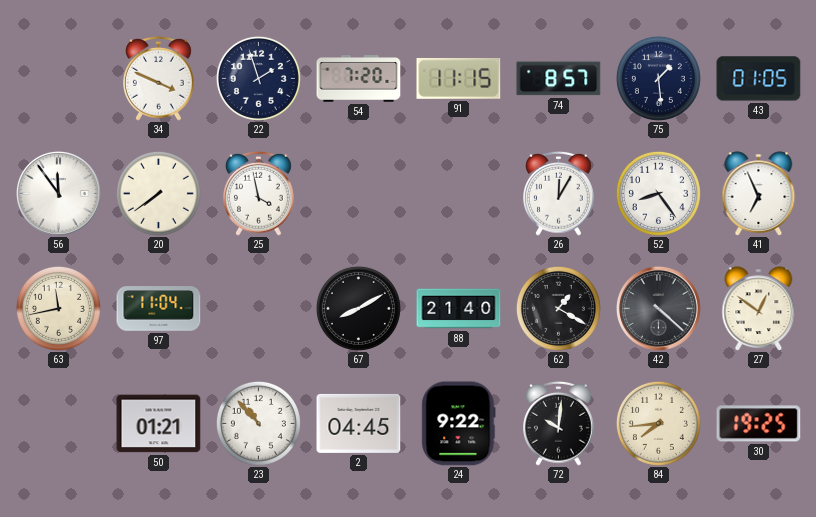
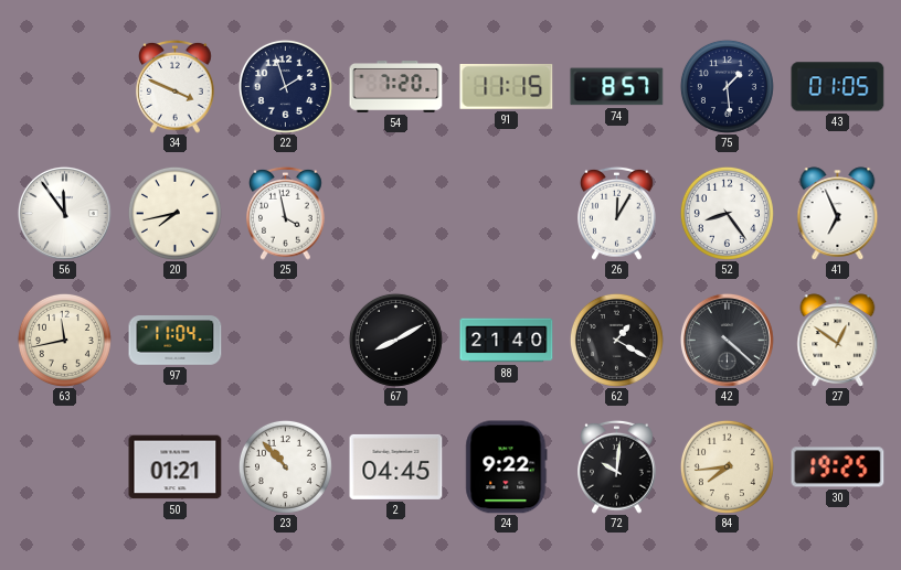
20: 7:39 -> 7:43
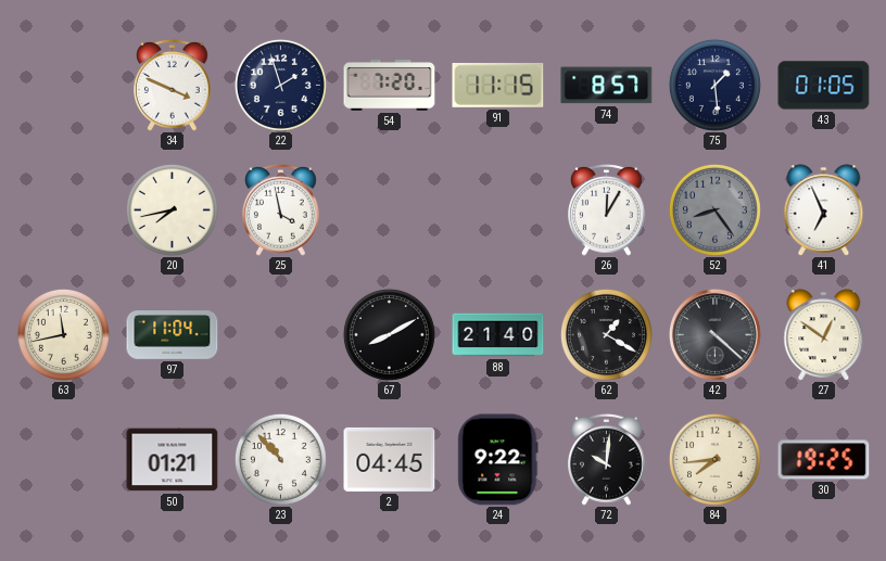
56: 11:54 -> none
52 dial: white -> grey
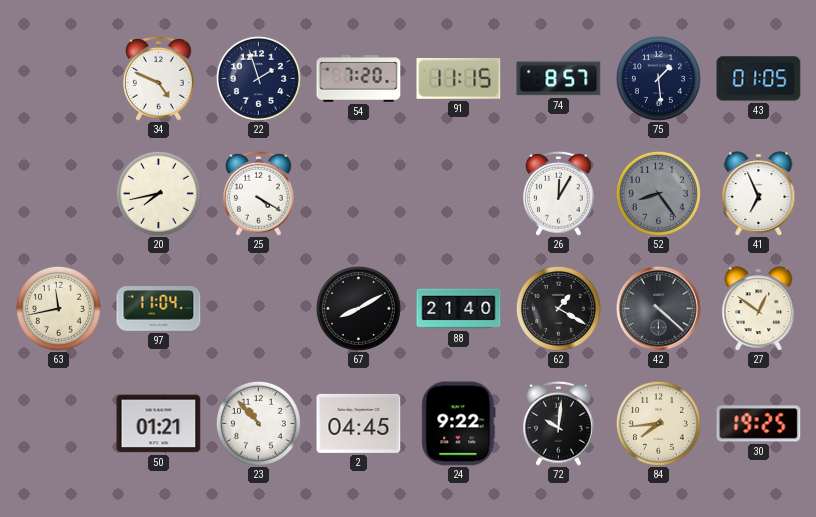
34: 3:49 -> 4:49
25: 3:58 -> 4:20
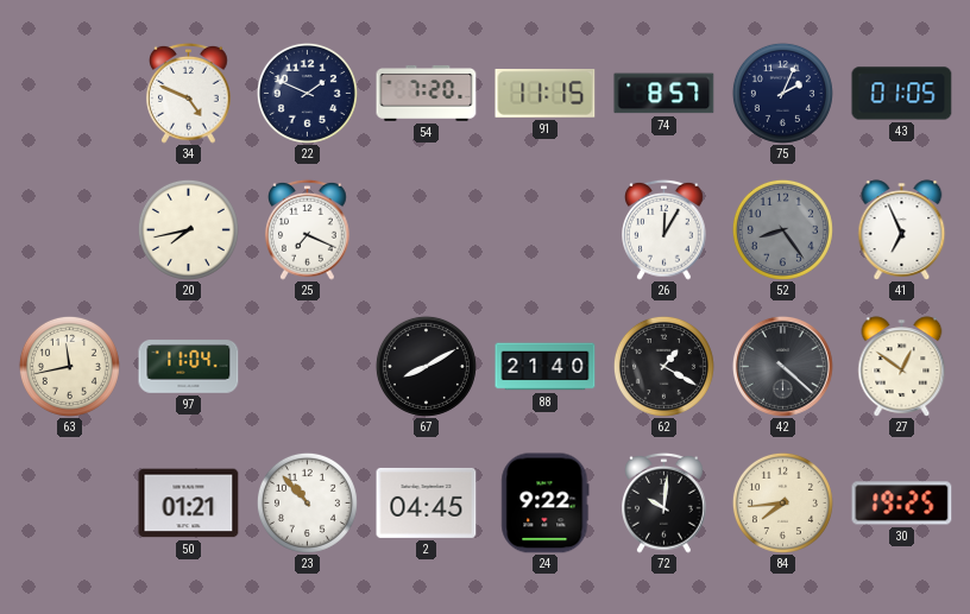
22: 1:57 -> 1:49
75: 1:29 -> 2:04
25: 4:20 -> 7:19
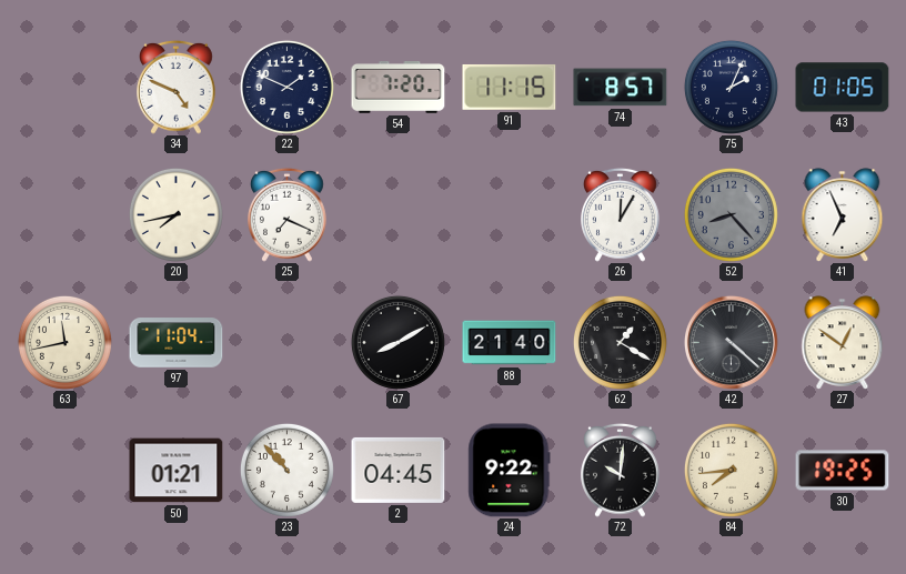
52: 8:24 -> 8:23
